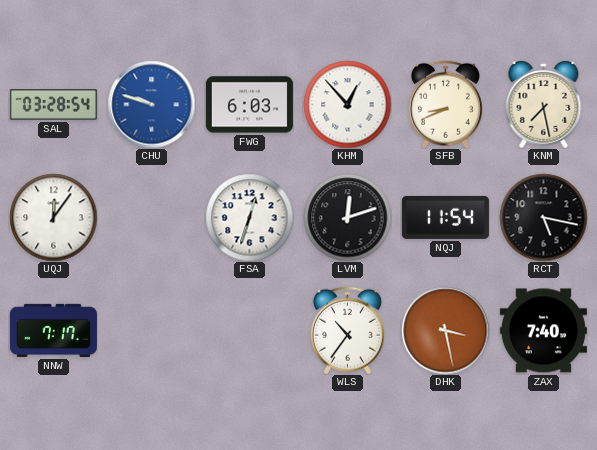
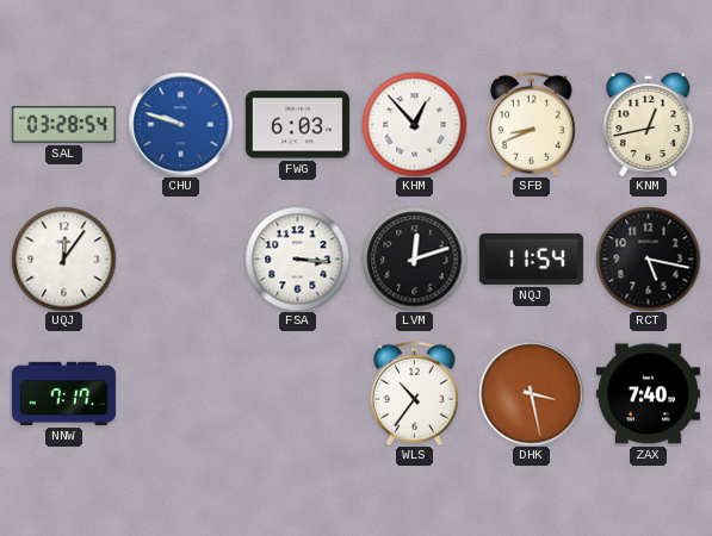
KNM: 7:28 -> 12:43
FSA: 12:33 -> 3:16
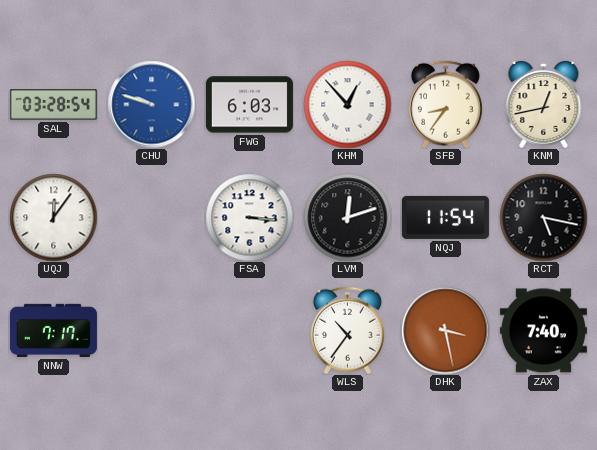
SFB: 8:41 -> 8:36
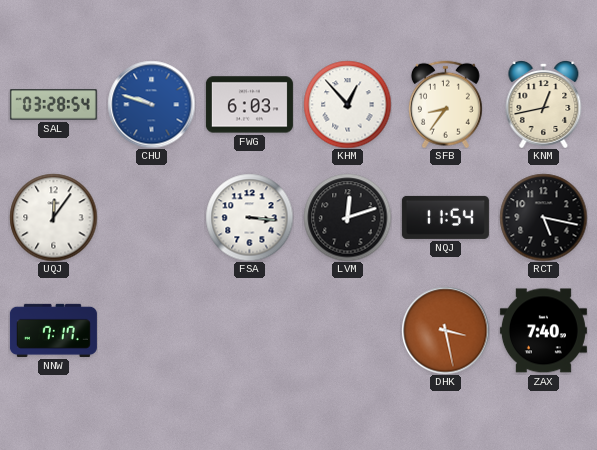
WLS: 10:36 -> none
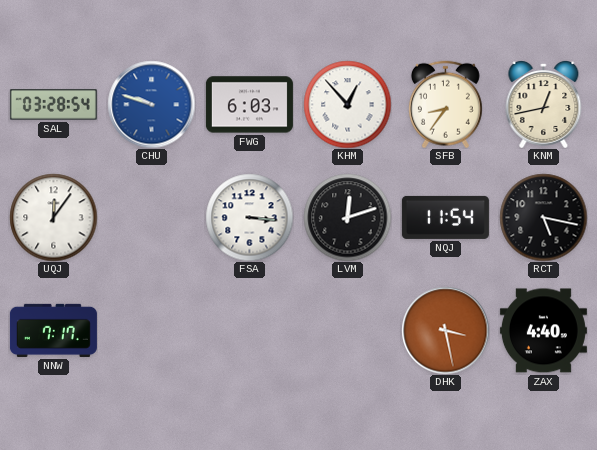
ZAX: 7:40 -> 4:40
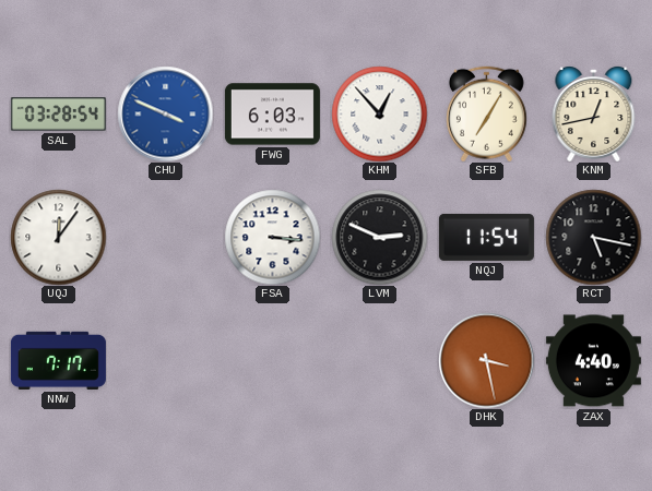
CHU: 9:48 -> 3:49
SFB: 8:36 -> 7:05
LVM: 12:12 -> 2:49
